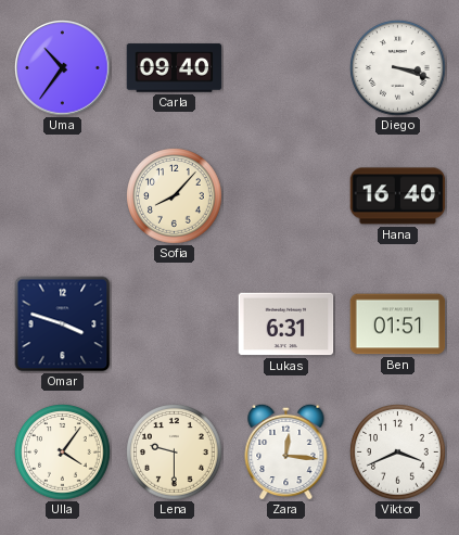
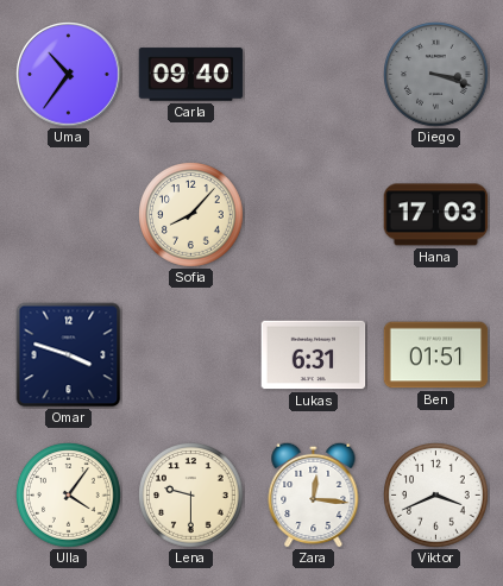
Diego dial: white -> grey
Hana: 16:40 -> 17:03
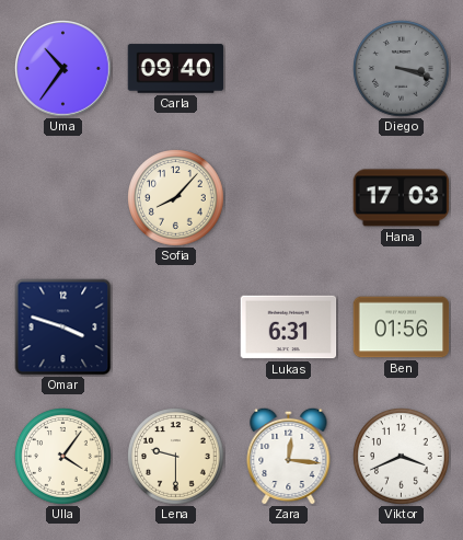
Ben: 01:51 -> 01:56
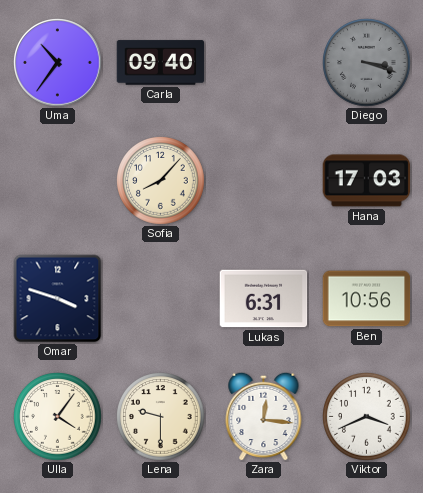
Ben: 01:56 -> 10:56
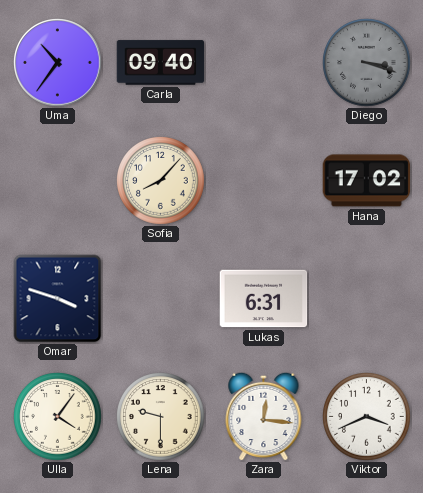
Hana: 17:03 -> 17:02
Ben: 10:56 -> none
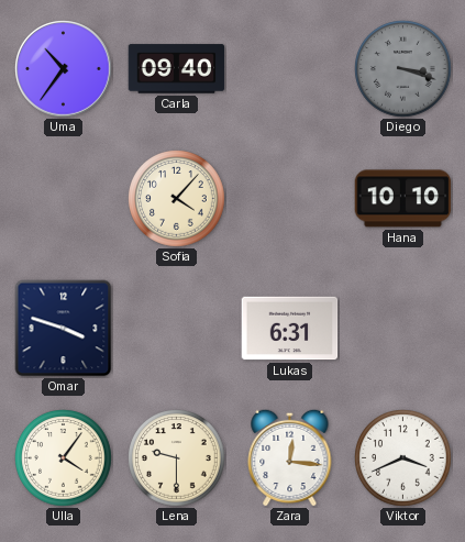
Sofia: 8:07 -> 4:07
Hana: 17:02 -> 10:10
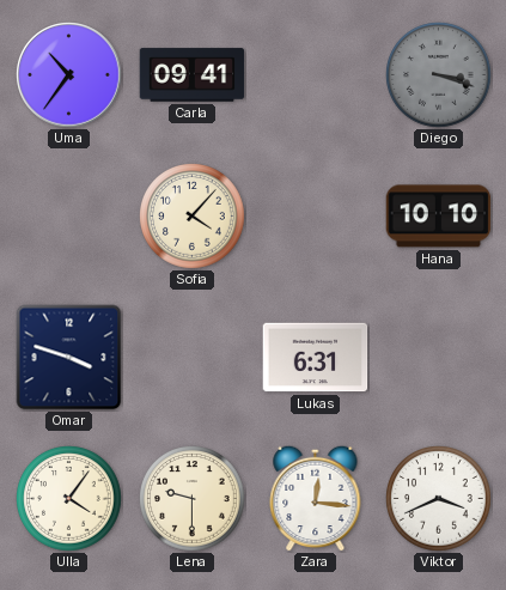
Carla: 09:40 -> 09:41
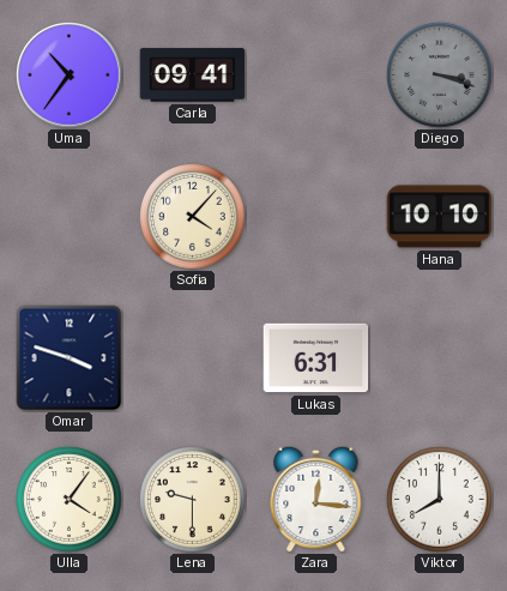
Viktor: 3:41 -> 8:00
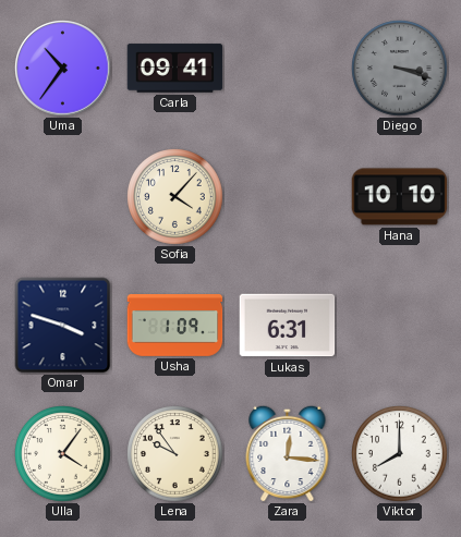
Usha: none -> 1:09
Lena: 9:30 -> 9:54
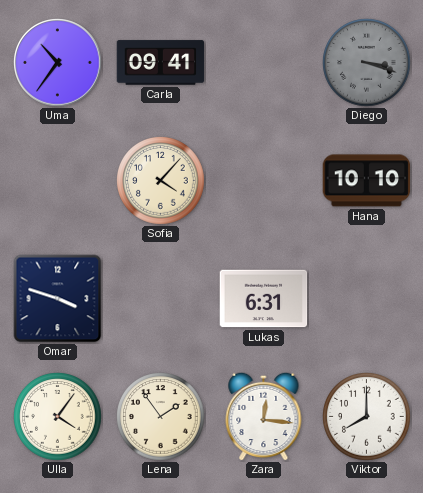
Usha: 1:09 -> none
Lena: 9:54 -> 1:54
